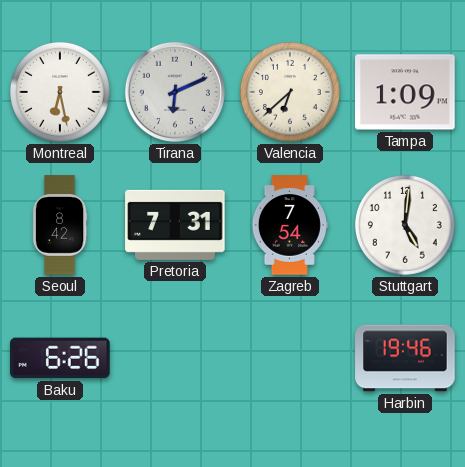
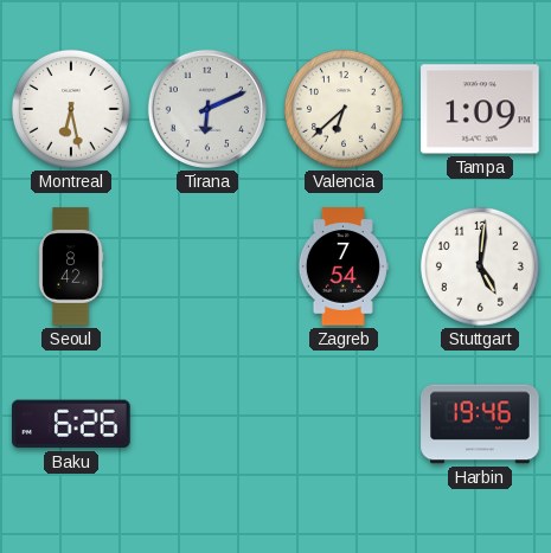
Pretoria: 7:31 -> none
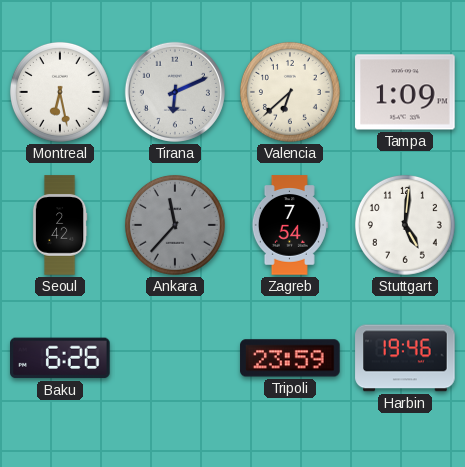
Seoul: 8:42 -> 2:42
Ankara: none -> 11:37
Tripoli: none -> 23:59
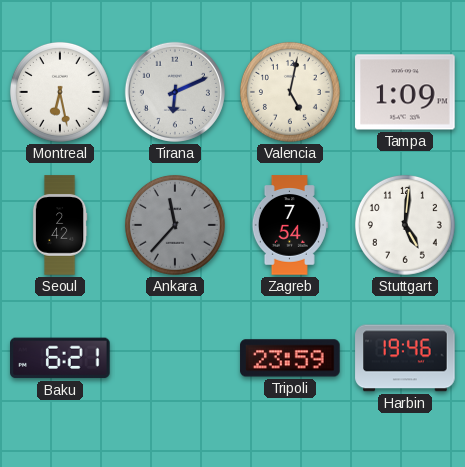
Valencia: 6:38 -> 5:02
Baku: 6:26 -> 6:21
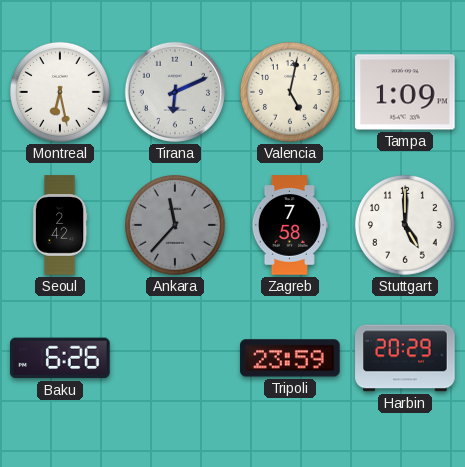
Zagreb: 7:54 -> 7:58
Stuttgart: 5:01 -> 5:00
Baku: 6:21 -> 6:26
Harbin: 19:46 -> 20:29
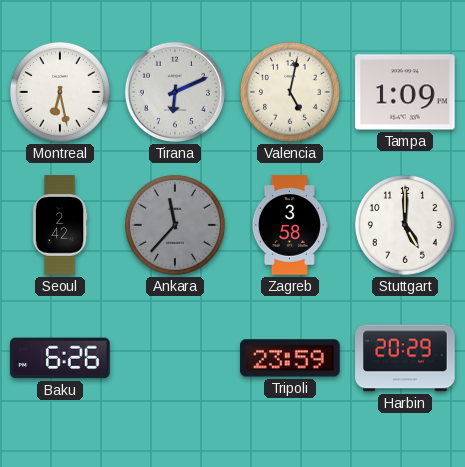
Zagreb: 7:58 -> 3:58
